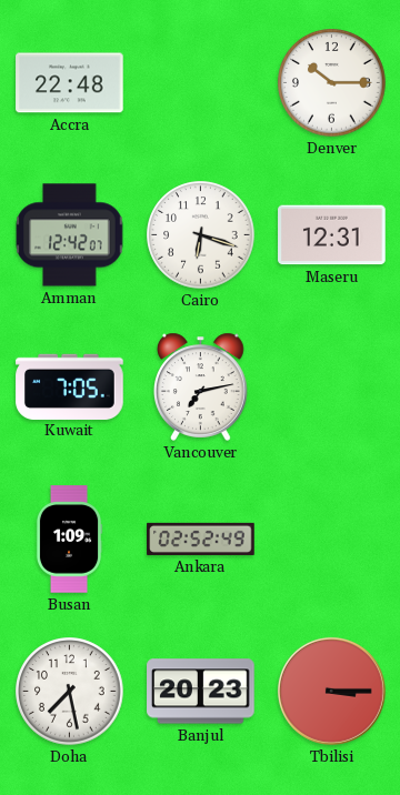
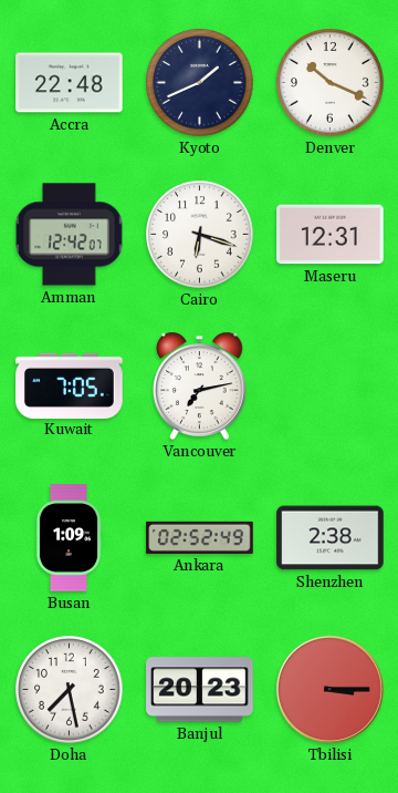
Kyoto: none -> 1:41
Denver: 10:15 -> 10:19
Shenzhen: none -> 2:38
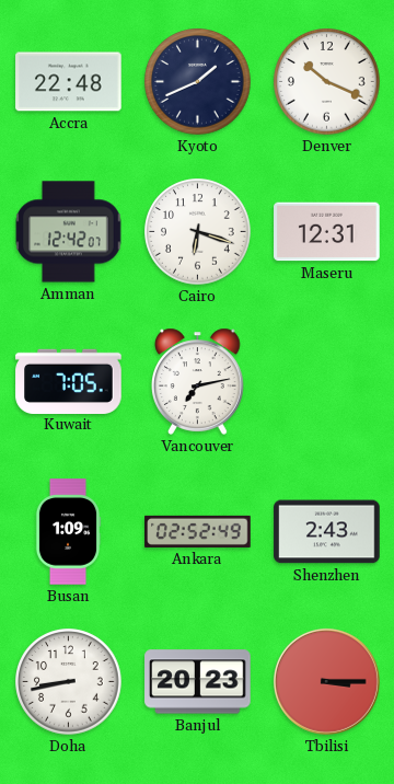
Shenzhen: 2:38 -> 2:43
Doha: 7:28 -> 8:43
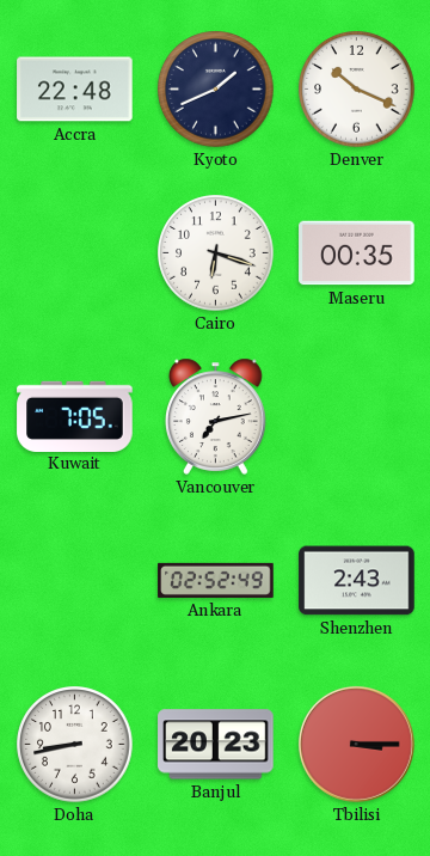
Amman: 12:42 -> none
Maseru: 12:31 -> 00:35
Busan: 1:09 -> none
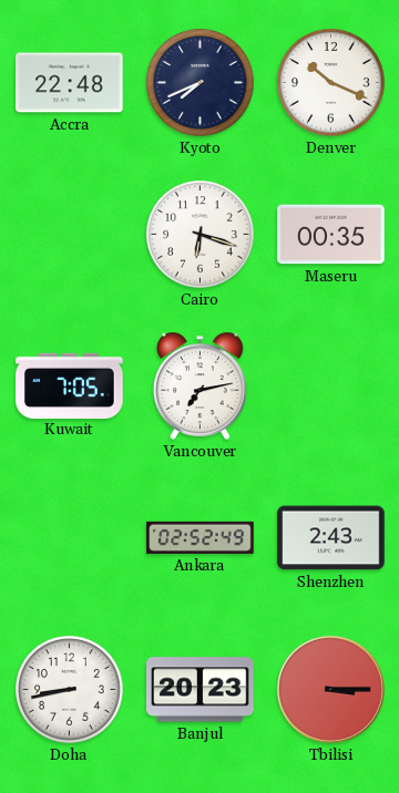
Kyoto: 1:41 -> 7:41
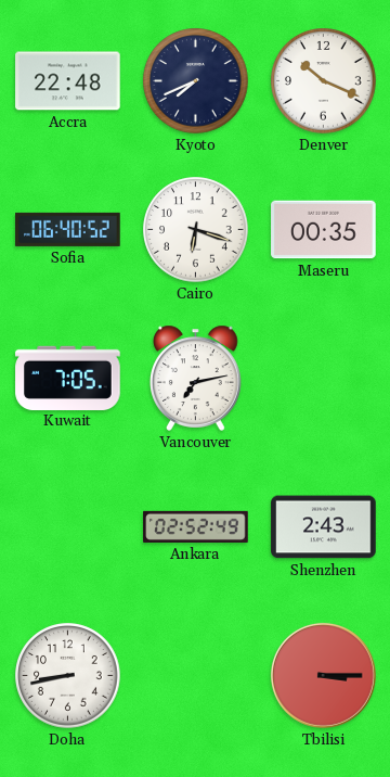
Sofia: none -> 06:40
Banjul: 20:23 -> none
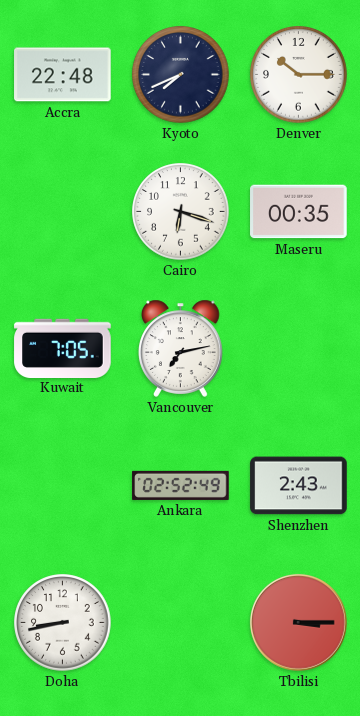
Denver: 10:19 -> 10:15
Sofia: 06:40 -> none
